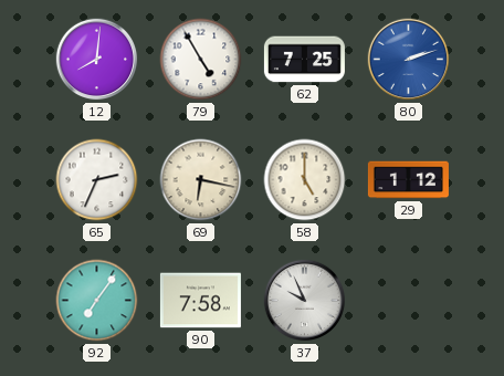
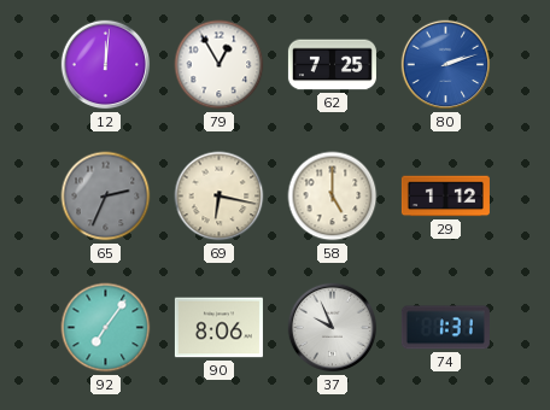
12: 8:01 -> 12:01
79: 4:55 -> 12:55
65 dial: white -> grey
90: 7:58 -> 8:06
74: none -> 1:31
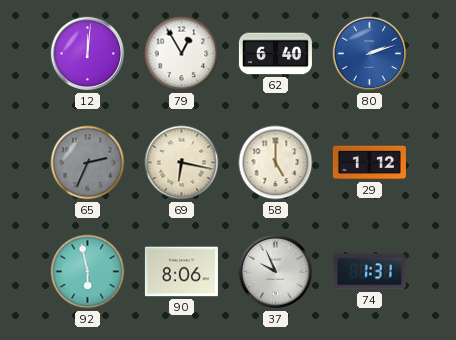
62: 7:25 -> 6:40
92: 7:06 -> 5:58
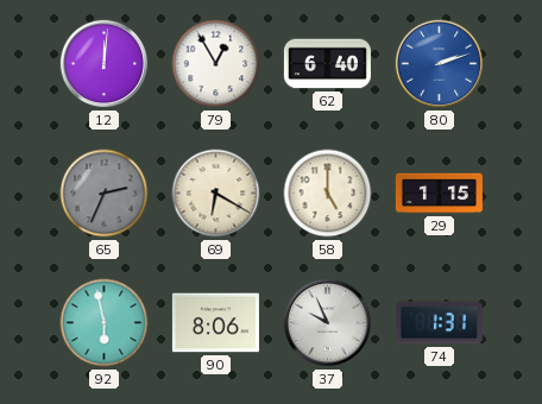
69: 6:17 -> 6:20
29: 1:12 -> 1:15
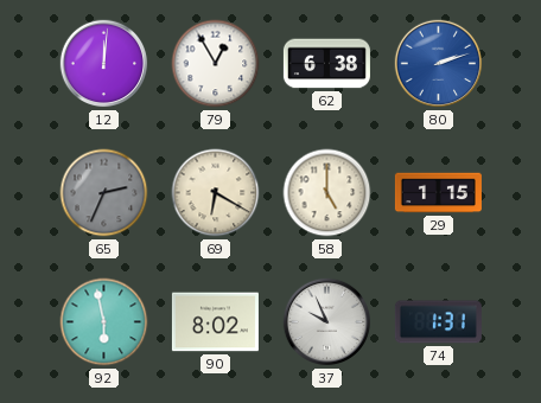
62: 6:40 -> 6:38
90: 8:06 -> 8:02
